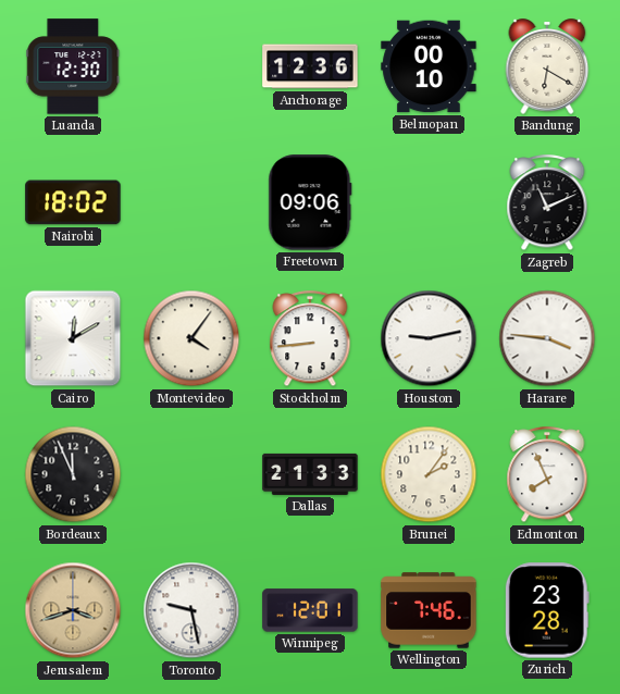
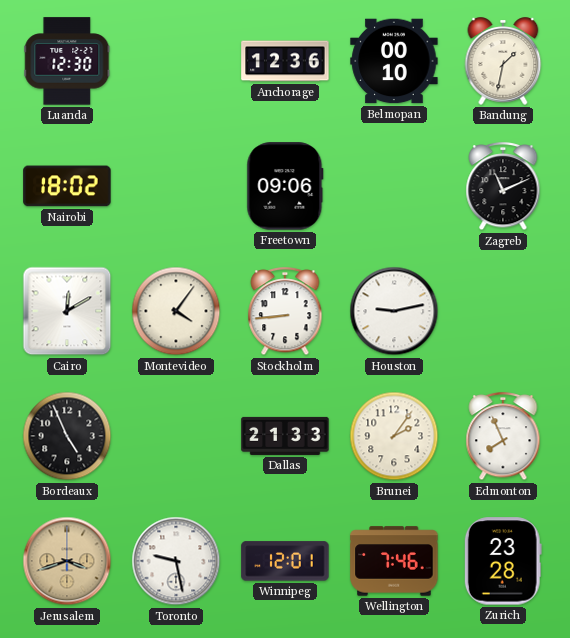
Bandung: 6:20 -> 1:32
Harare: 3:46 -> none
Bordeaux: 11:56 -> 4:56
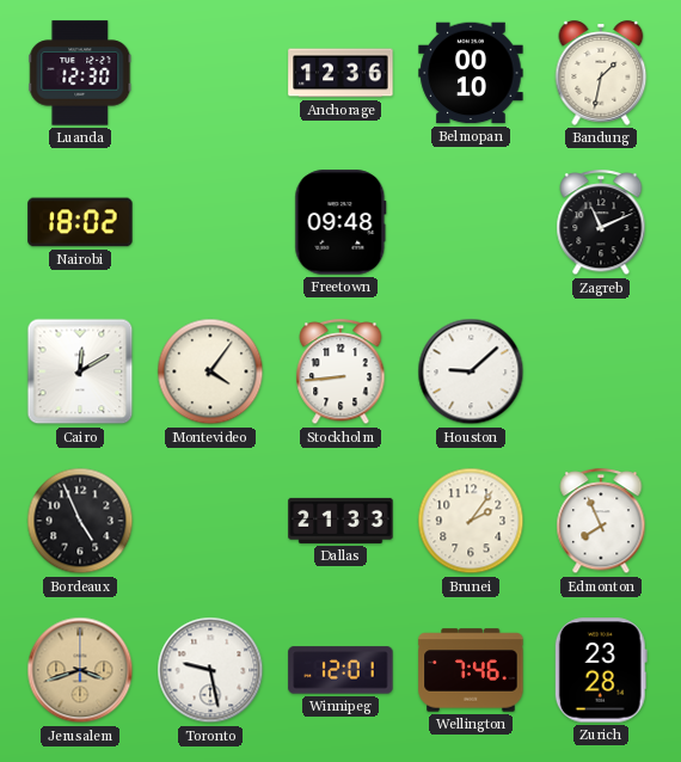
Freetown: 09:06 -> 09:48
Houston: 9:13 -> 9:08
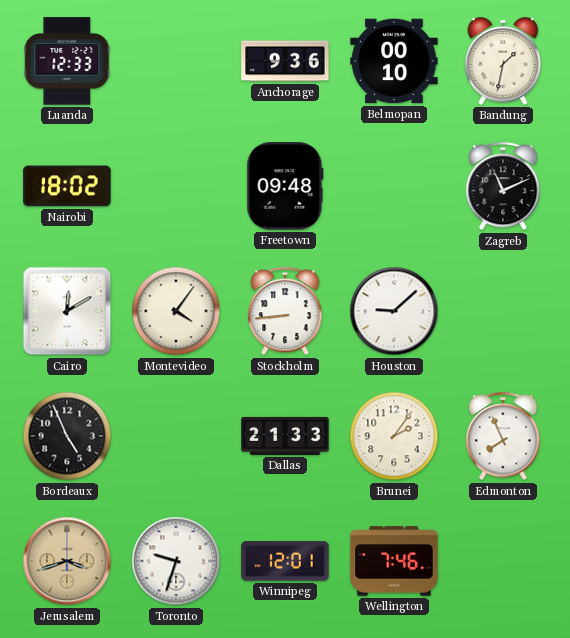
Luanda: 12:30 -> 12:33
Anchorage: 12:36 -> 9:36
Toronto: 9:28 -> 9:33
Zurich: 23:28 -> none
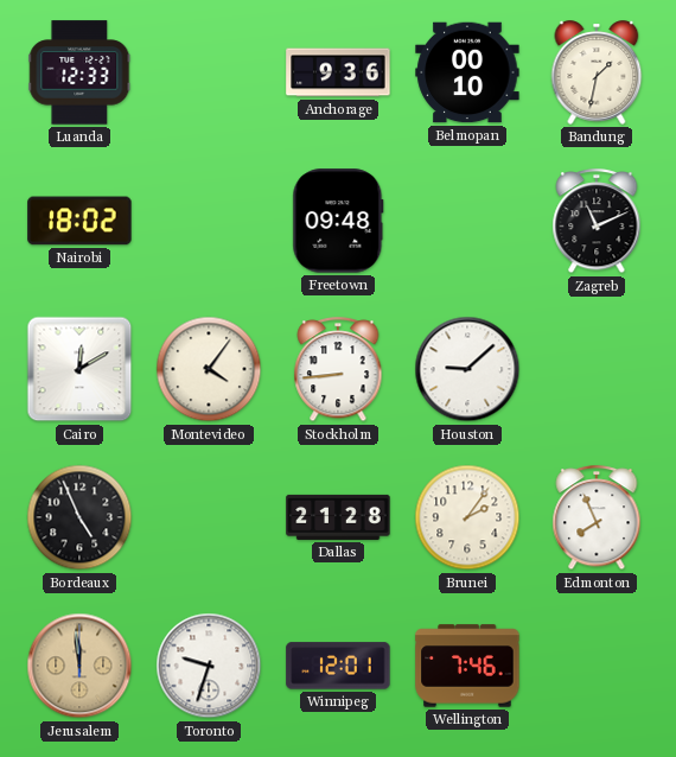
Dallas: 21:33 -> 21:28
Jerusalem: 3:42 -> 11:59
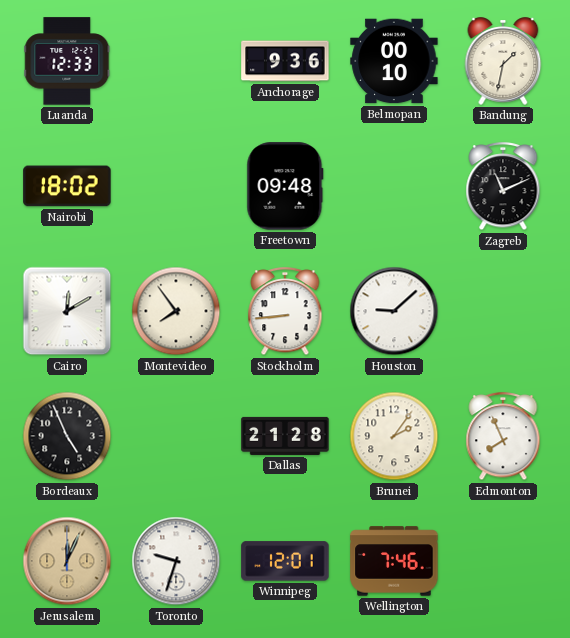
Montevideo: 4:06 -> 7:54
Jerusalem: 11:59 -> 12:04
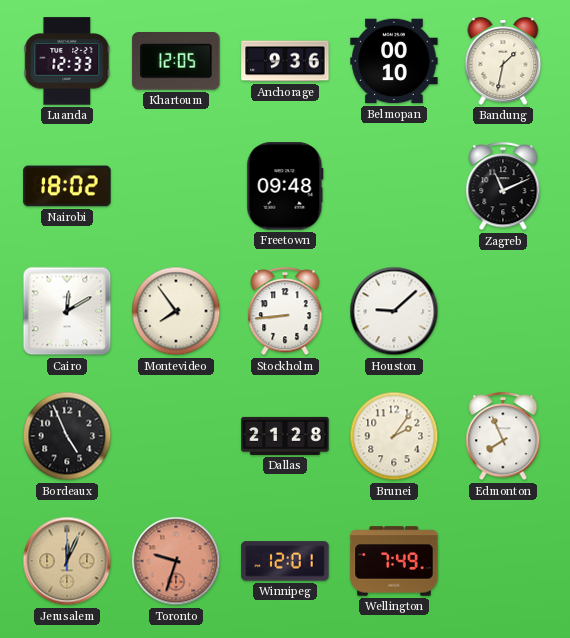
Khartoum: none -> 12:05
Toronto dial: white -> salmon
Wellington: 7:46 -> 7:49
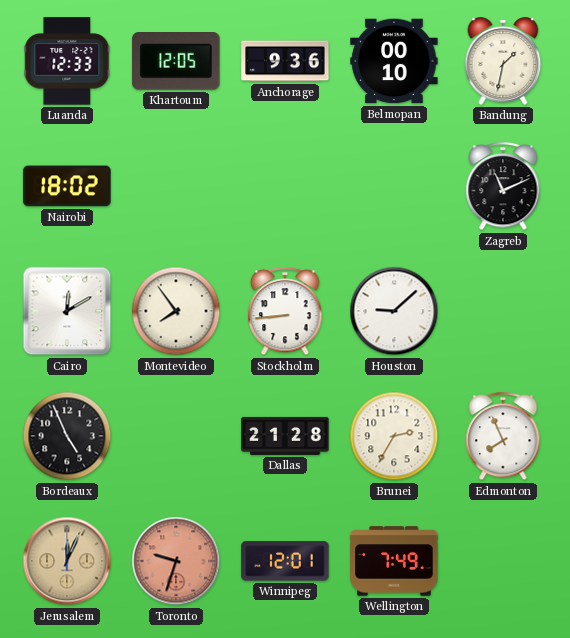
Freetown: 09:48 -> none
Brunei: 2:06 -> 2:35
